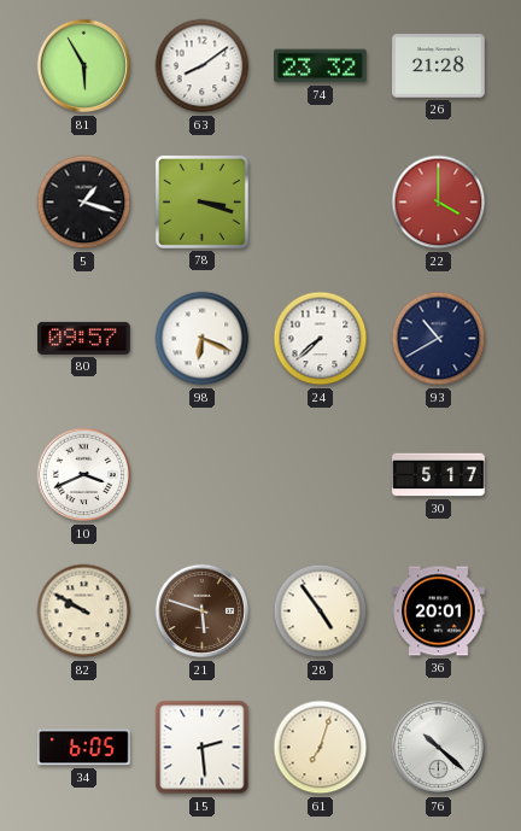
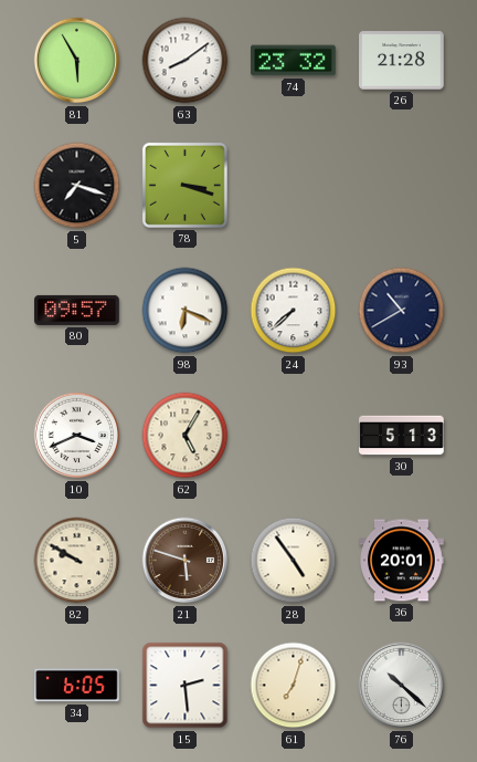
5: 1:18 -> 7:18
22: 4:00 -> none
62: none -> 5:05
30: 5:17 -> 5:13
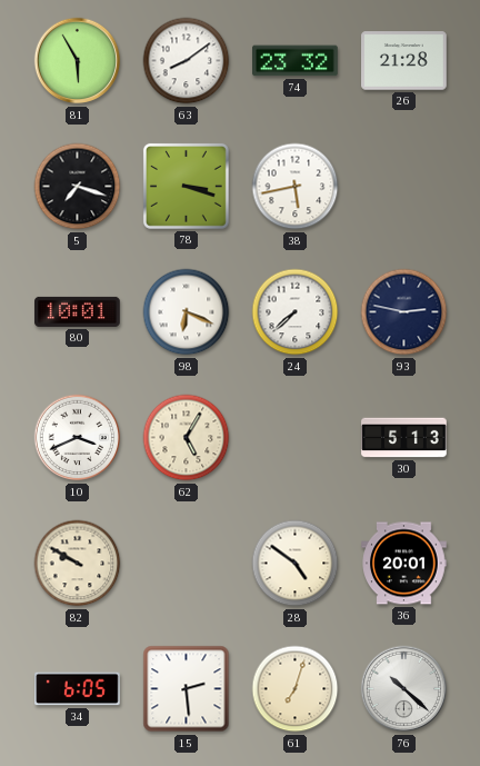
38: none -> 5:43
80: 09:57 -> 10:01
93: 10:40 -> 2:47
21: 5:48 -> none
28: 4:54 -> 4:51
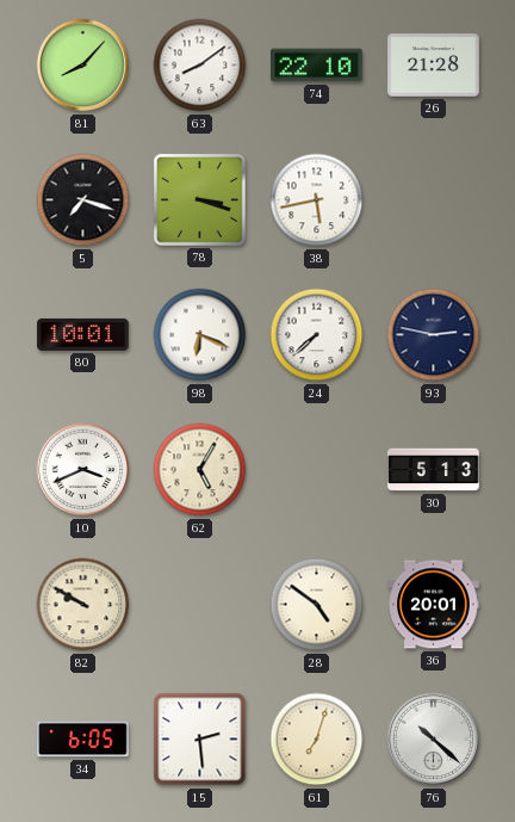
81: 5:55 -> 8:07
74: 23:32 -> 22:10
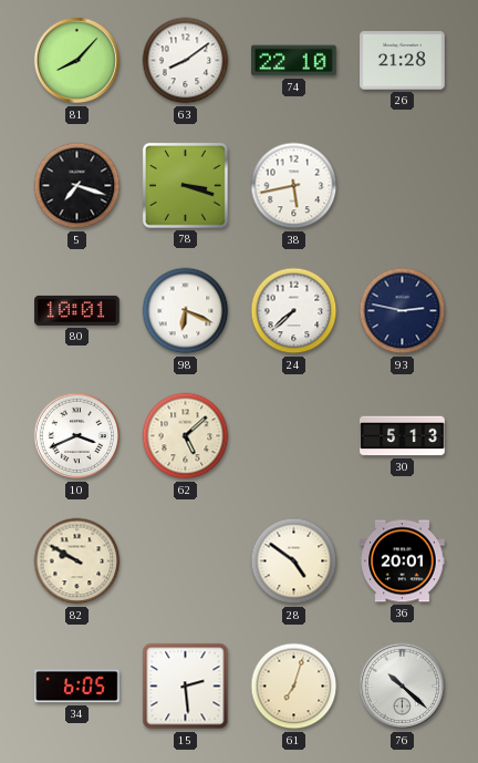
62: 5:05 -> 5:08
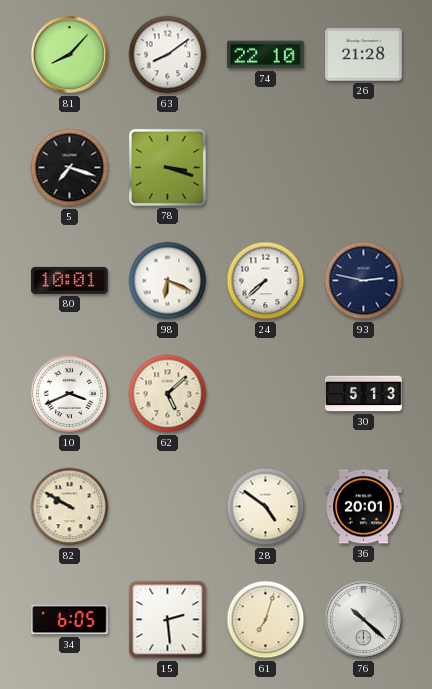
38: 5:43 -> none
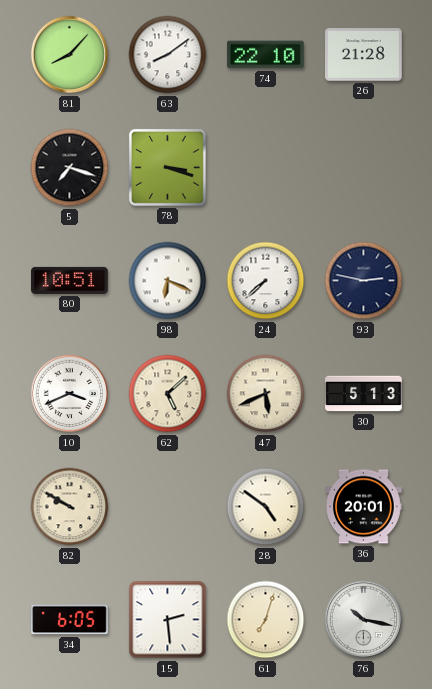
80: 10:01 -> 10:51
47: none -> 5:41
76: 10:22 -> 10:17
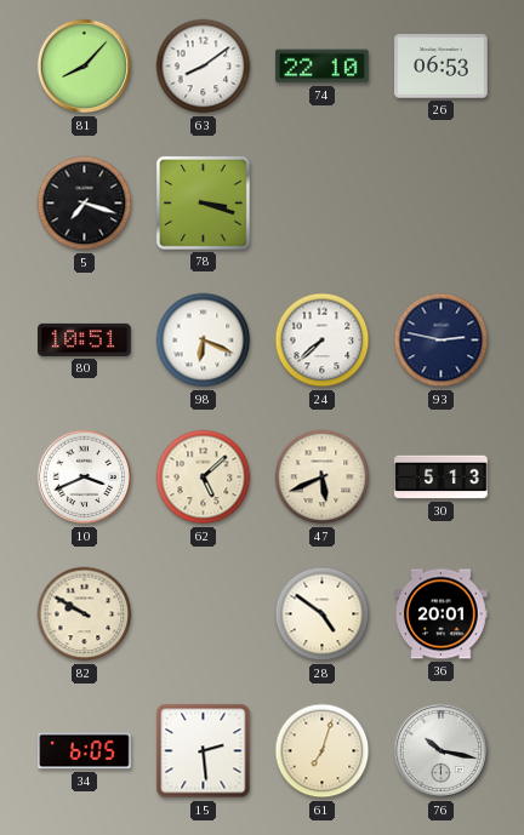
26: 21:28 -> 06:53
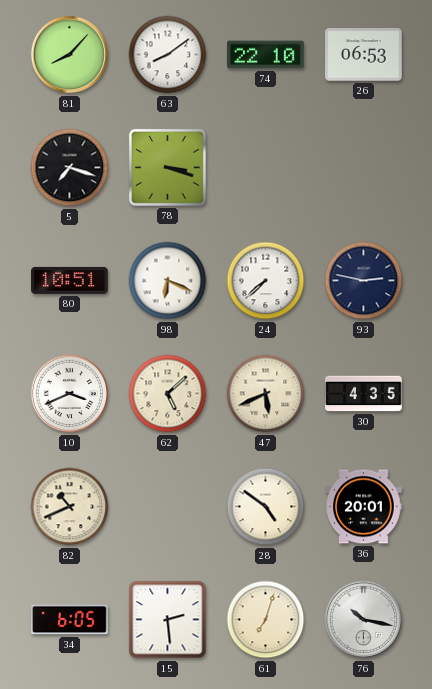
30: 5:13 -> 4:35
82: 9:50 -> 10:41
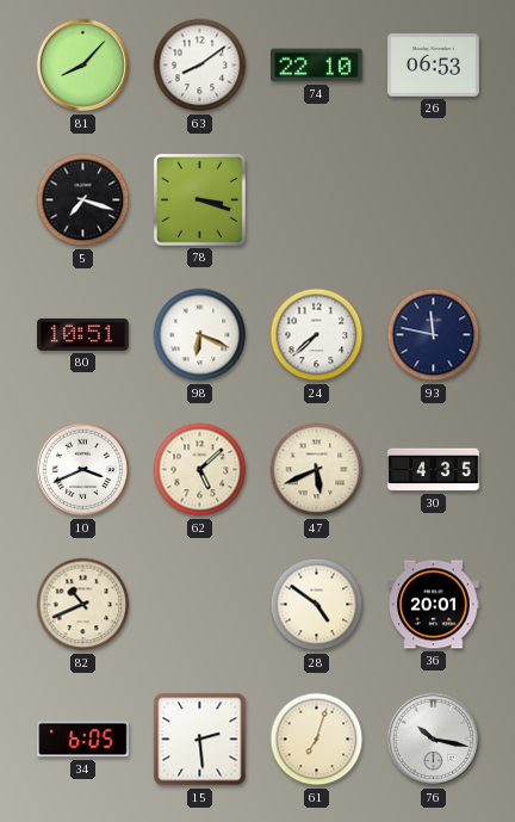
93: 2:47 -> 11:47
